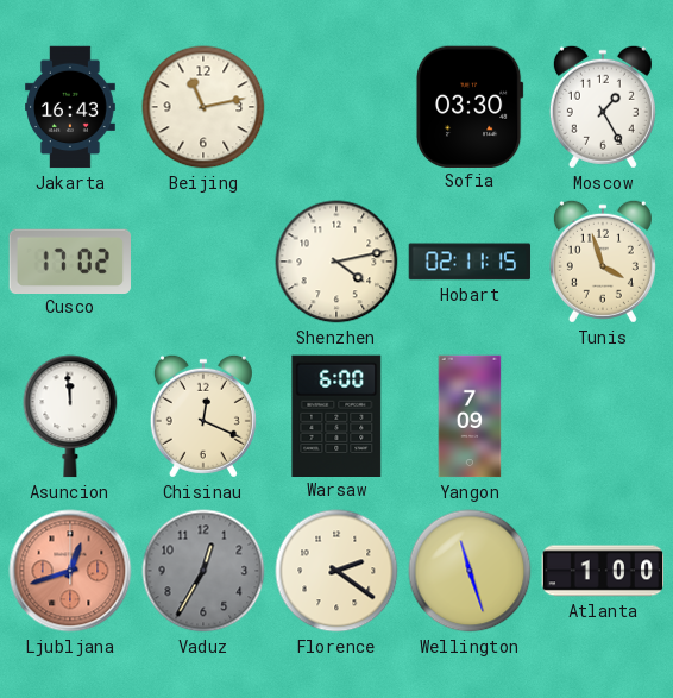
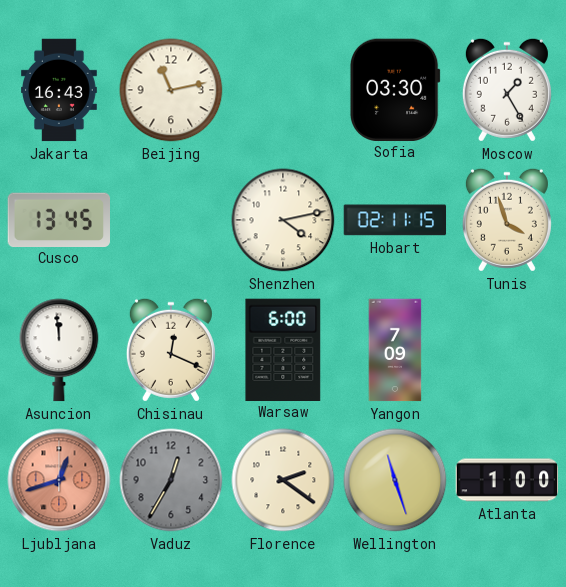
Cusco: 17:02 -> 13:45
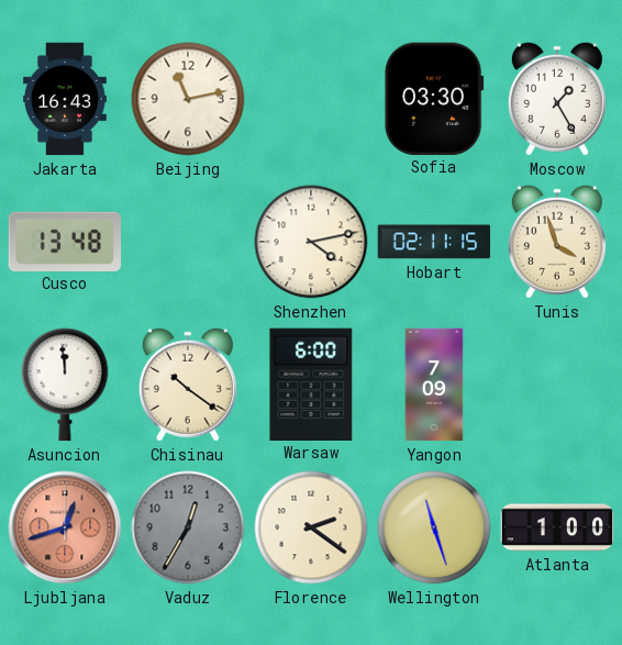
Cusco: 13:45 -> 13:48
Chisinau: 12:19 -> 10:21
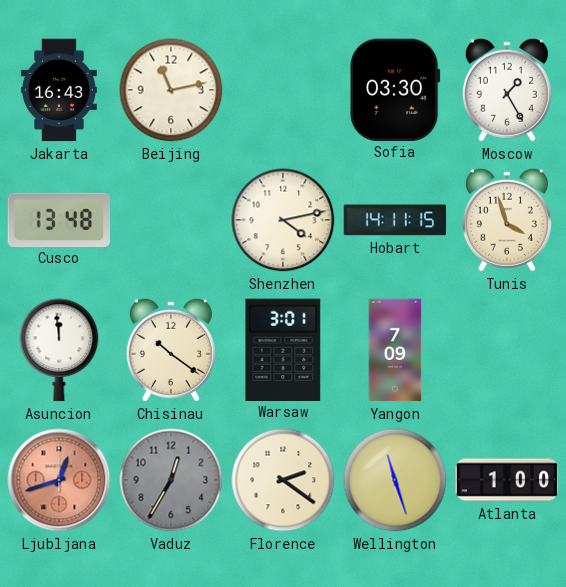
Hobart: 02:11 -> 14:11
Warsaw: 6:00 -> 3:01
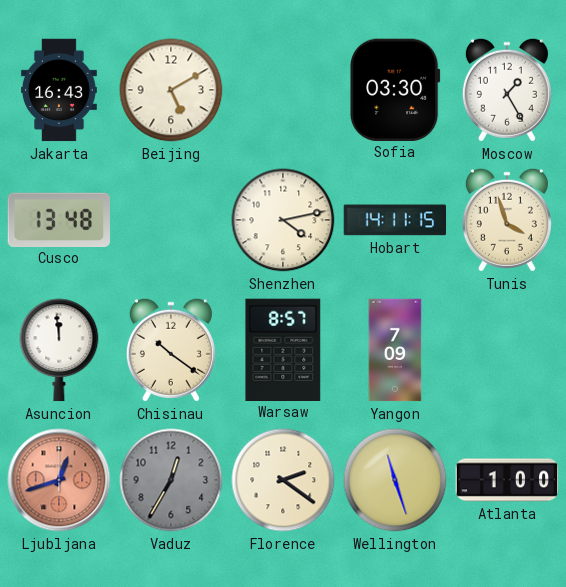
Beijing: 11:13 -> 5:10
Warsaw: 3:01 -> 8:57
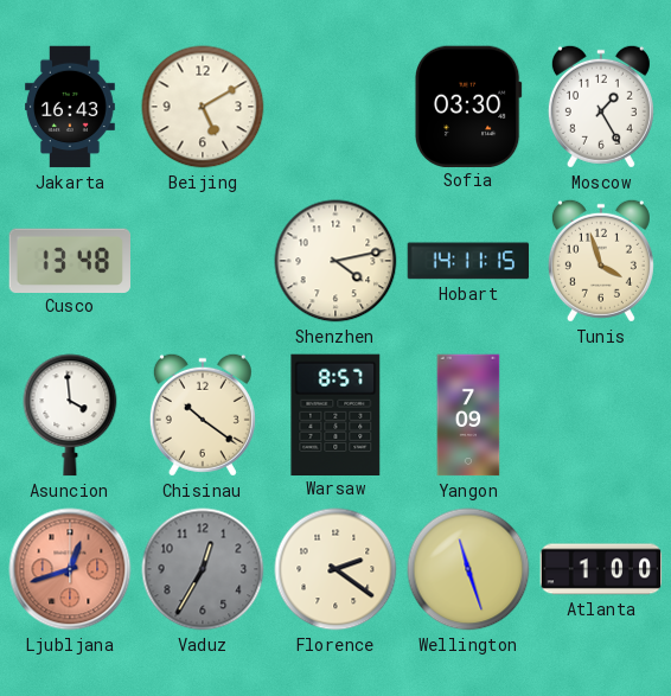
Asuncion: 11:59 -> 3:59
